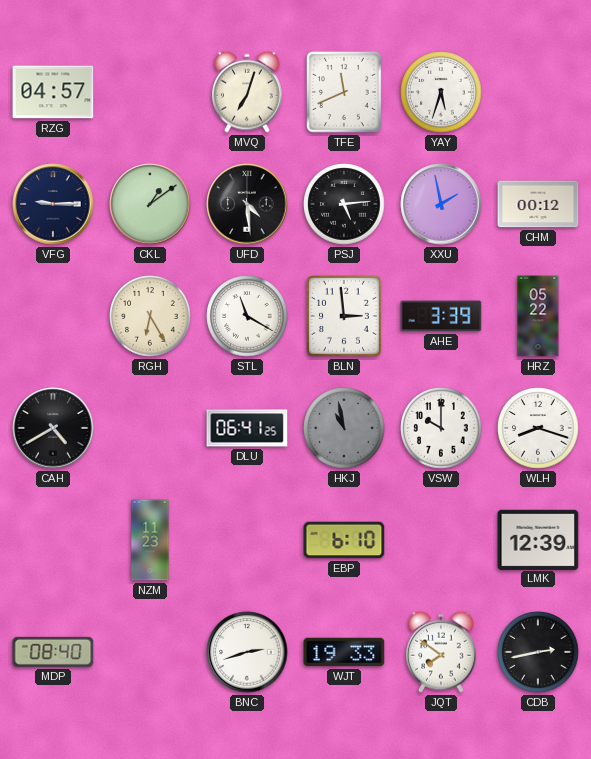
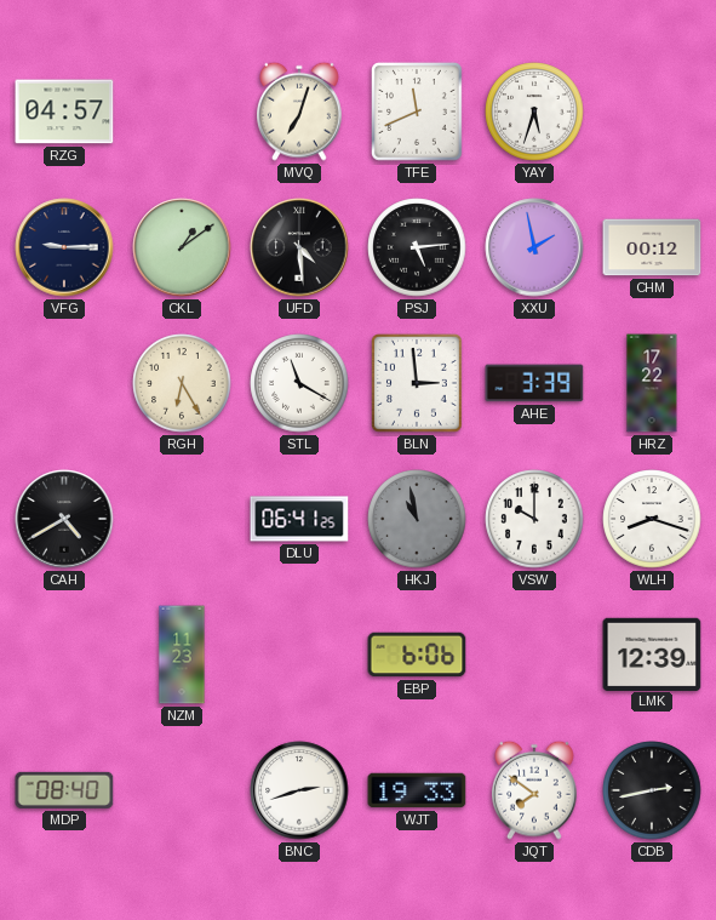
HRZ: 05:22 -> 17:22
EBP: 6:10 -> 6:06
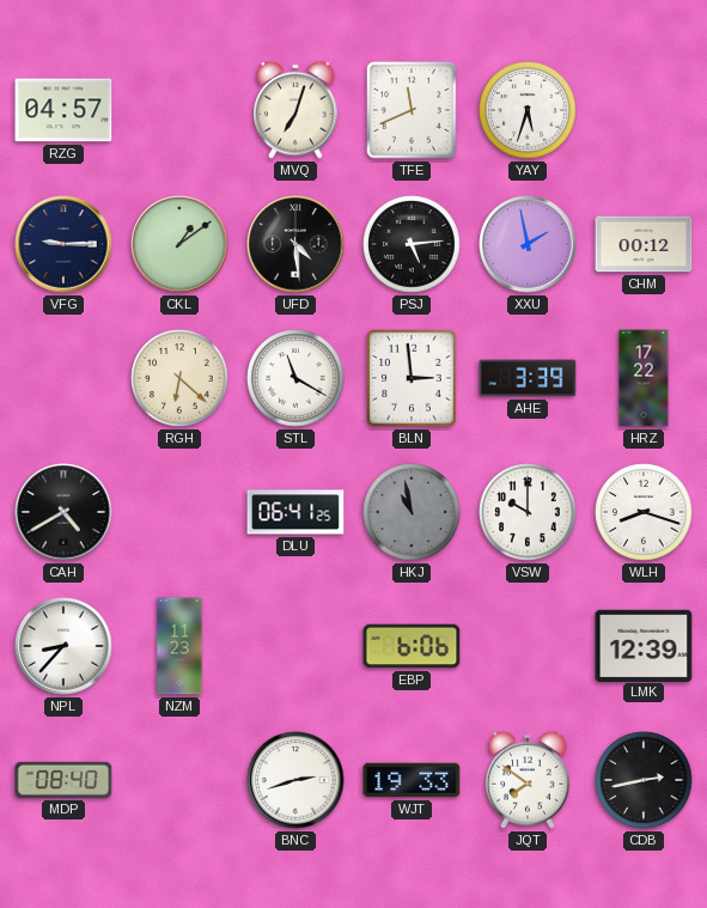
RGH: 6:25 -> 6:22
NPL: none -> 8:37
